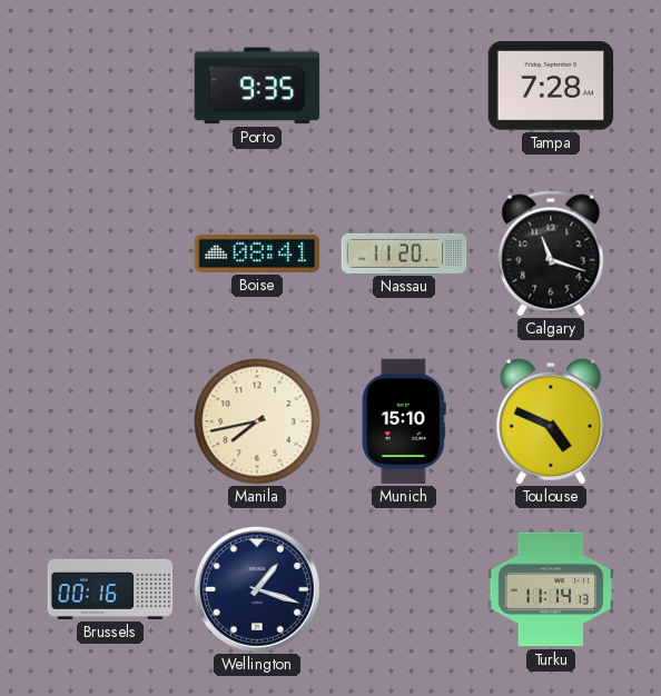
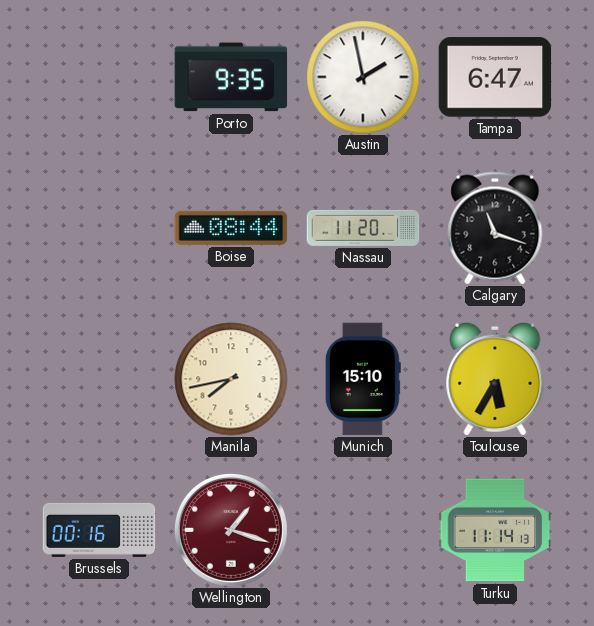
Austin: none -> 1:58
Tampa: 7:28 -> 6:47
Boise: 08:41 -> 08:44
Toulouse: 4:49 -> 5:35
Wellington dial: navy -> burgundy
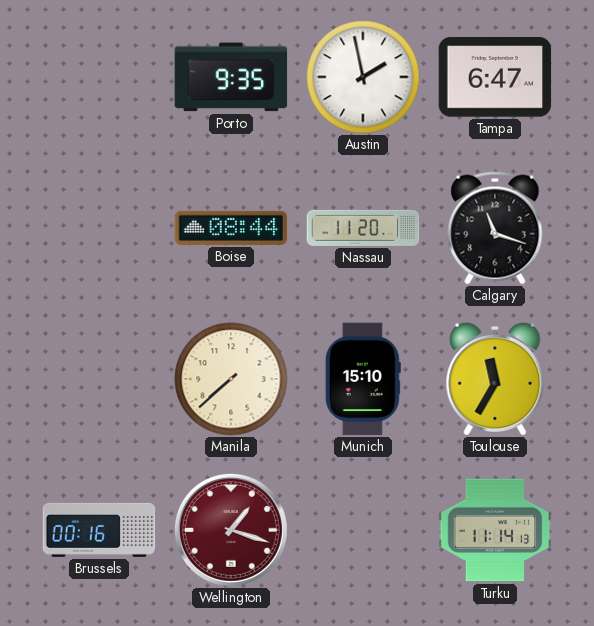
Manila: 7:43 -> 7:38
Toulouse: 5:35 -> 11:35
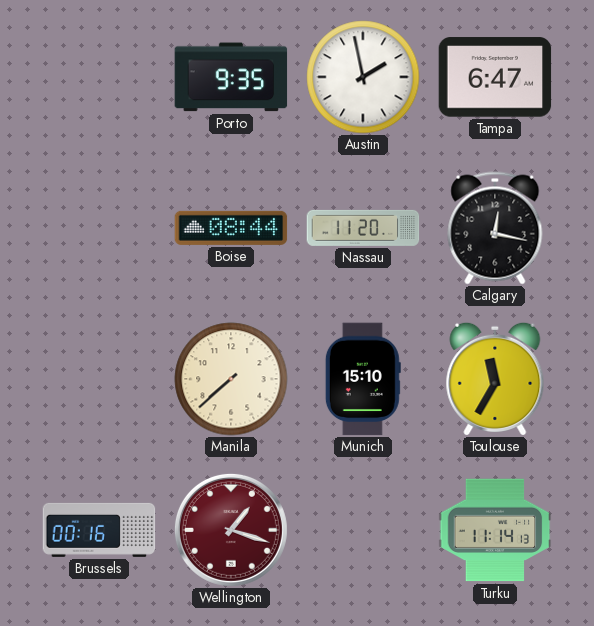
Calgary: 11:18 -> 12:17
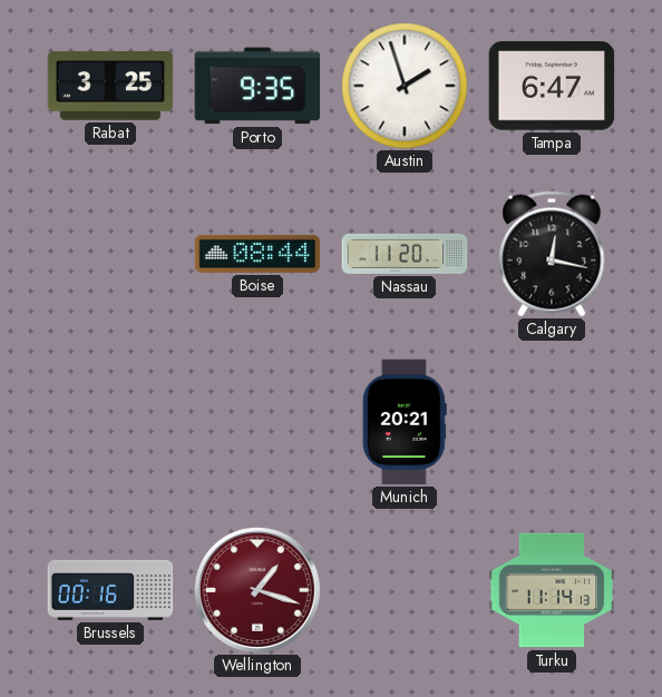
Rabat: none -> 3:25
Austin: 1:58 -> 1:57
Manila: 7:38 -> none
Munich: 15:10 -> 20:21
Toulouse: 11:35 -> none
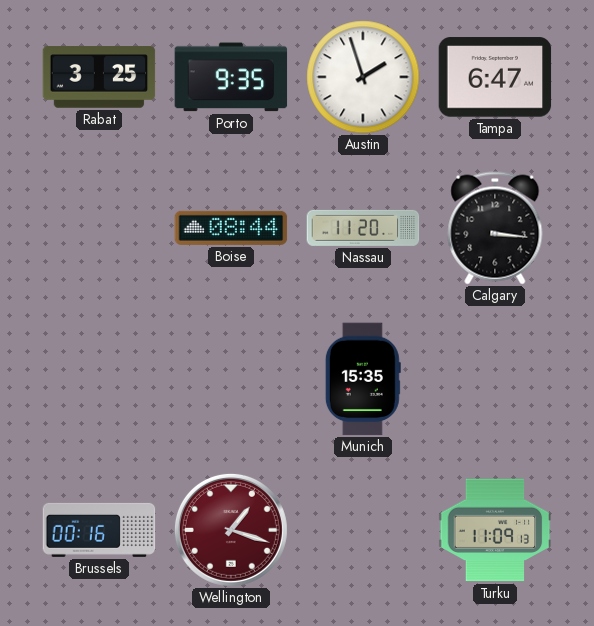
Calgary: 12:17 -> 3:16
Munich: 20:21 -> 15:35
Turku: 11:14 -> 11:09
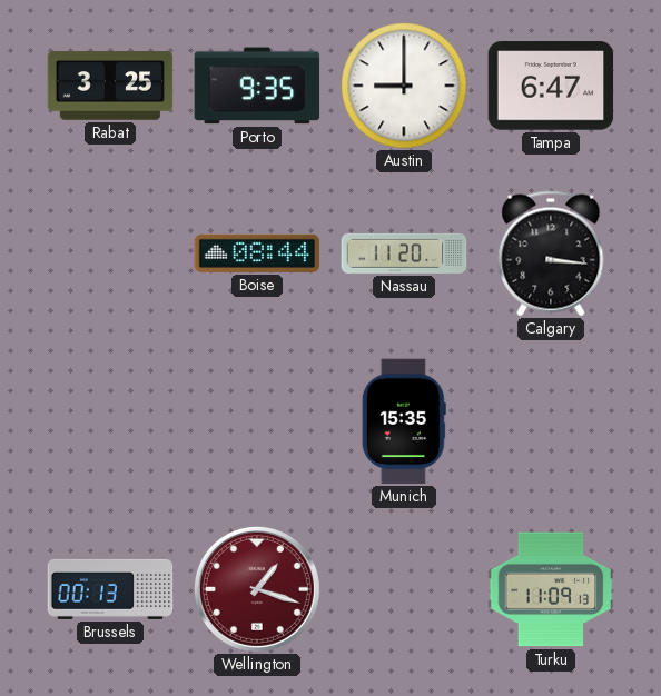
Austin: 1:57 -> 9:00
Brussels: 00:16 -> 00:13
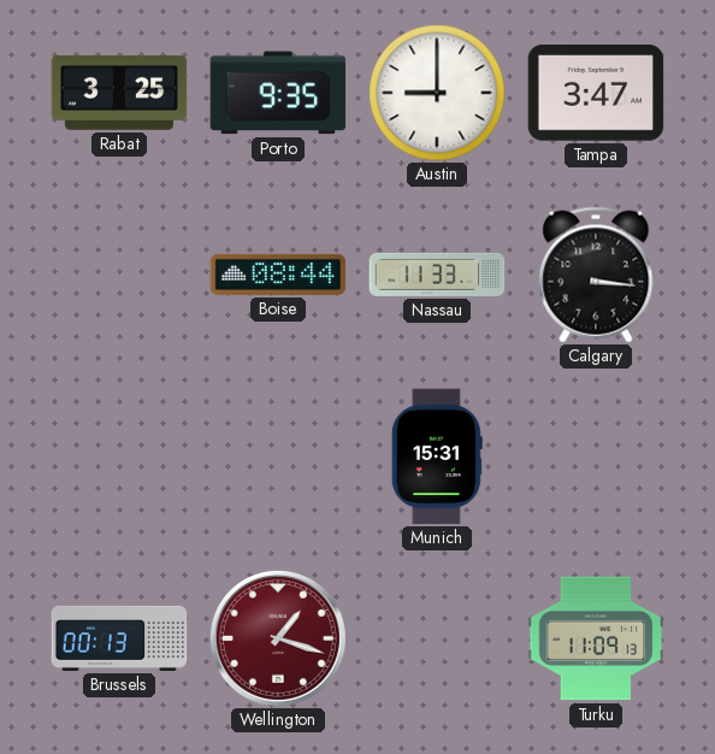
Tampa: 6:47 -> 3:47
Nassau: 11:20 -> 11:33
Munich: 15:35 -> 15:31
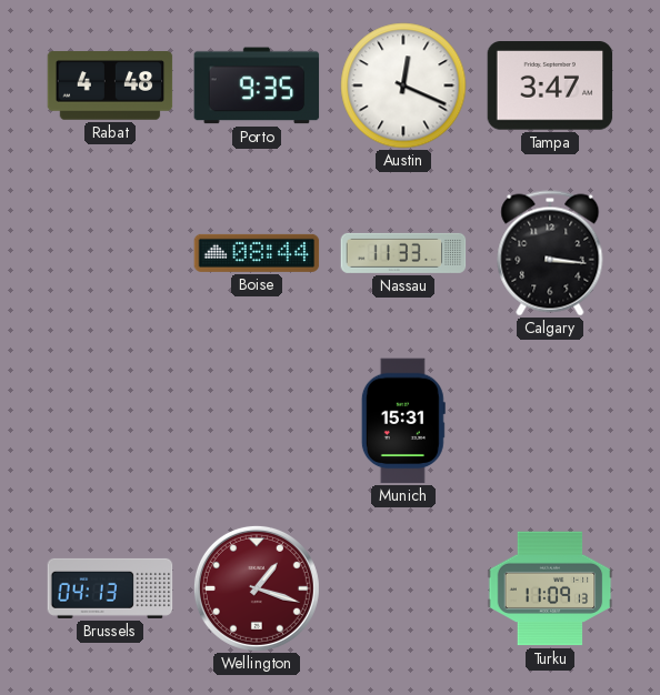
Rabat: 3:25 -> 4:48
Austin: 9:00 -> 12:19
Brussels: 00:13 -> 04:13
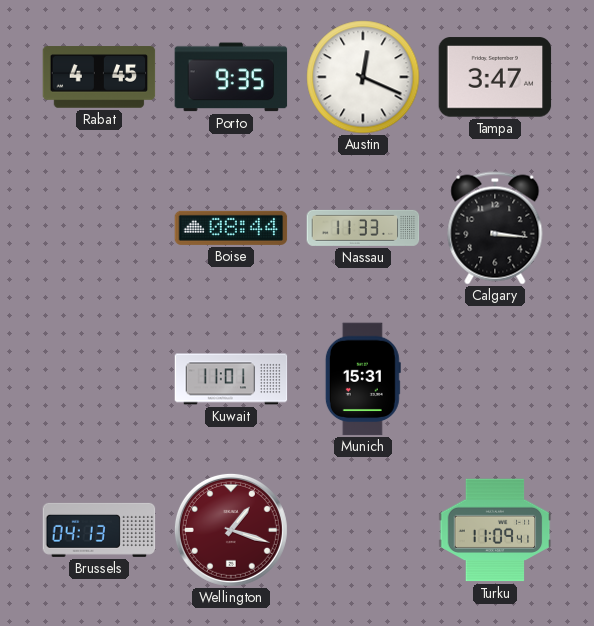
Rabat: 4:48 -> 4:45
Kuwait: none -> 11:01
Turku: 11:09:13 -> 11:09:41
